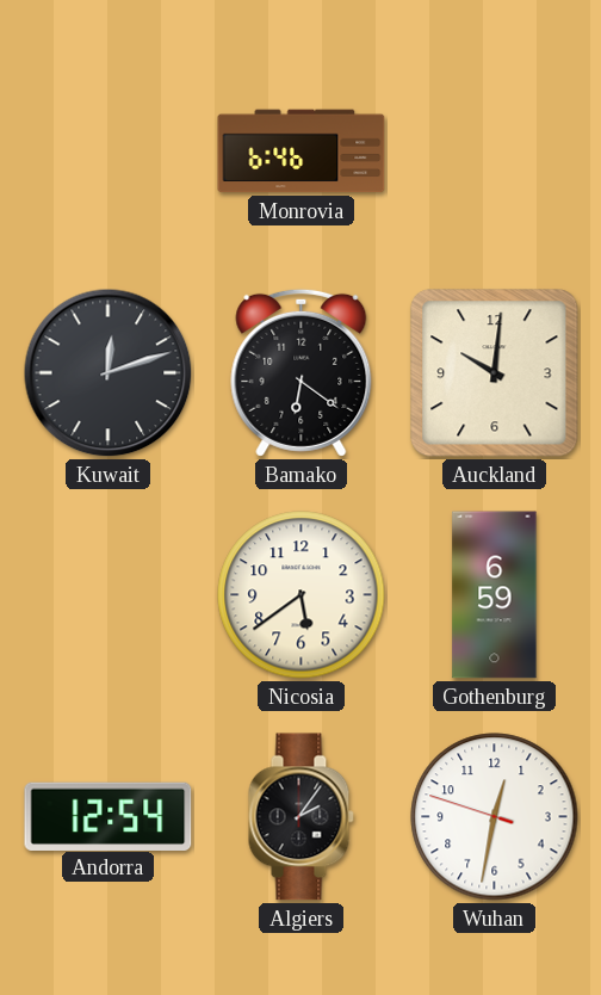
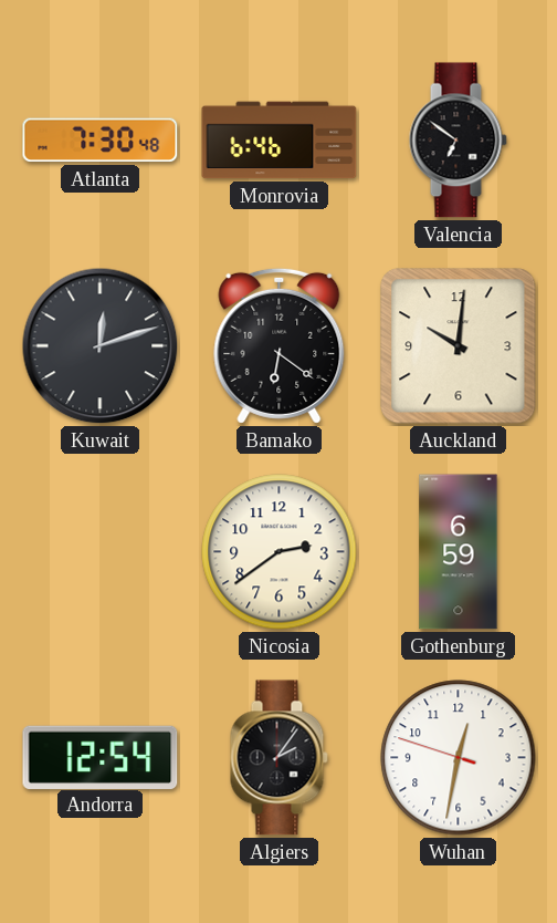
Atlanta: none -> 7:30
Valencia: none -> 6:51
Nicosia: 5:39 -> 2:39
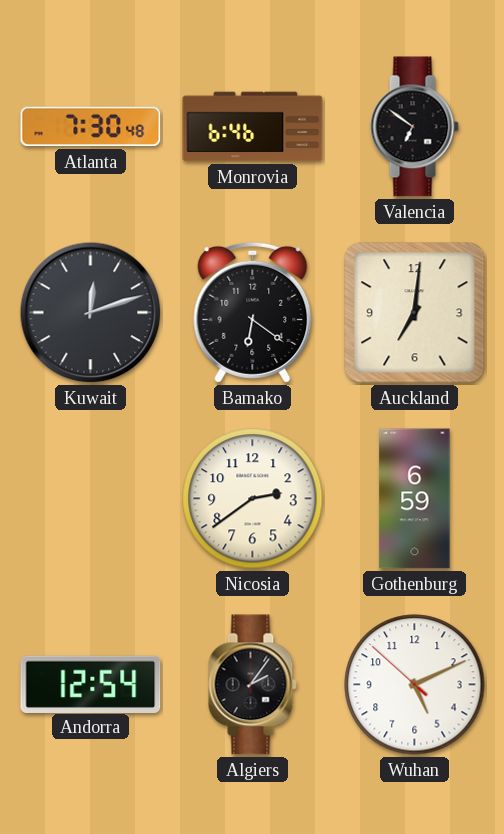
Auckland: 10:01 -> 7:01
Wuhan: 12:31 -> 5:10
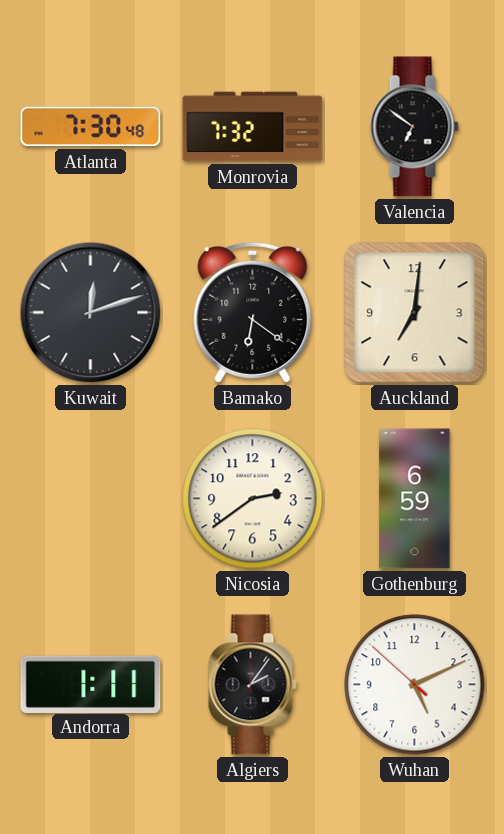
Monrovia: 6:46 -> 7:32
Andorra: 12:54 -> 1:11
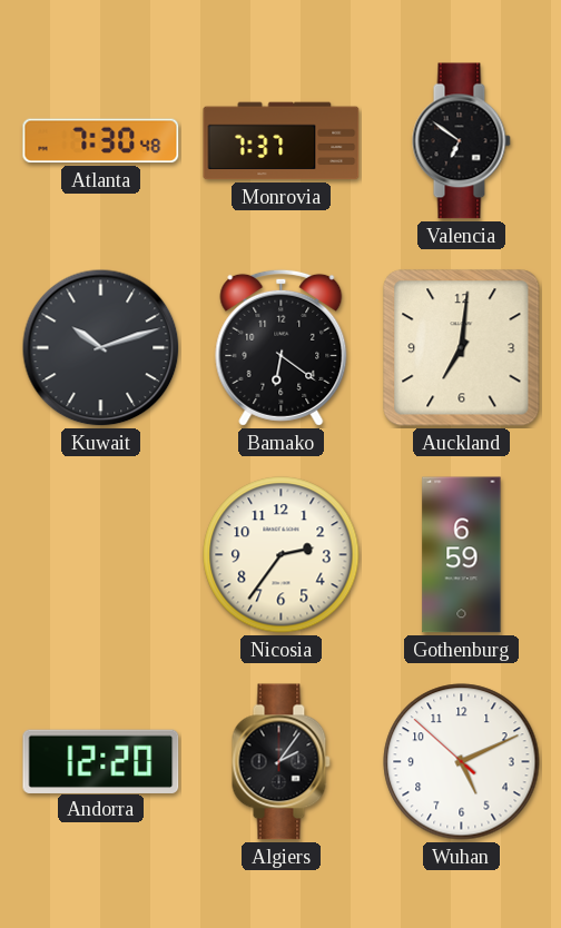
Monrovia: 7:32 -> 7:37
Kuwait: 12:12 -> 10:12
Nicosia: 2:39 -> 2:36
Andorra: 1:11 -> 12:20
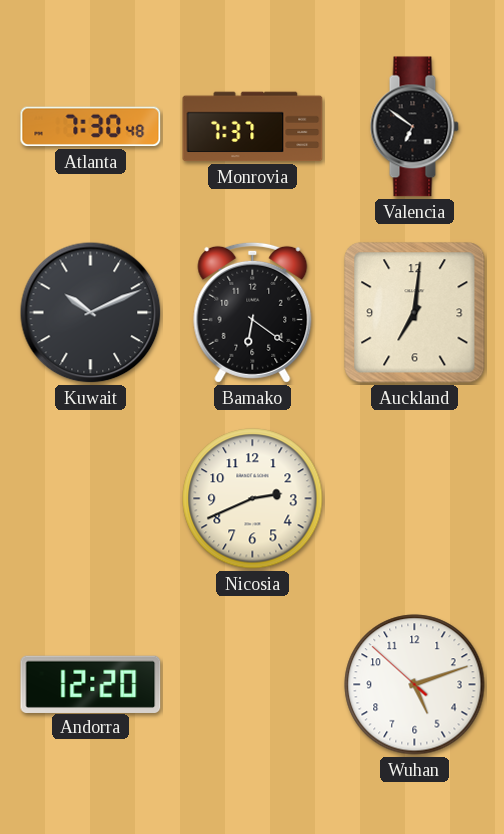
Kuwait: 10:12 -> 10:11
Nicosia: 2:36 -> 2:41
Gothenburg: 6:59 -> none
Algiers: 2:06 -> none
Wuhan: 5:10 -> 5:11
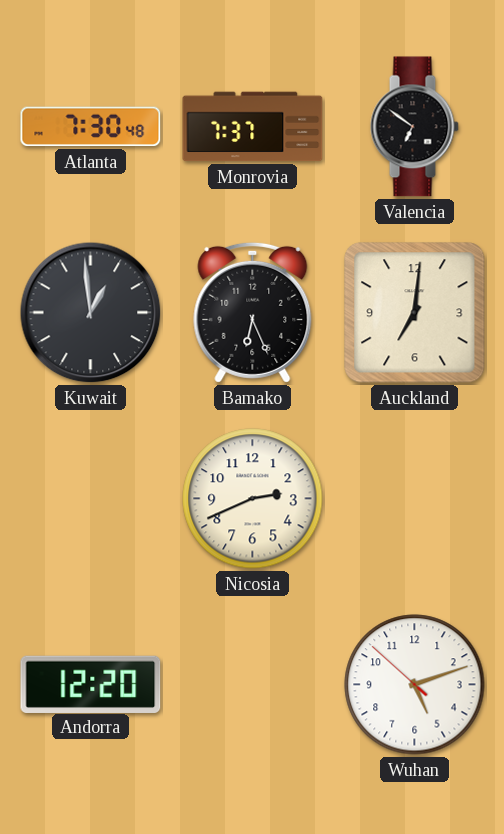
Kuwait: 10:11 -> 12:59
Bamako: 6:21 -> 6:26
